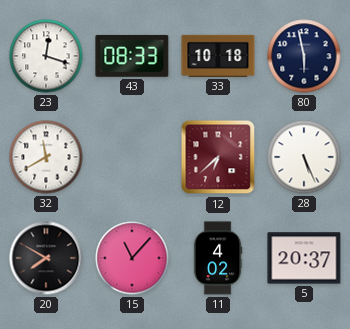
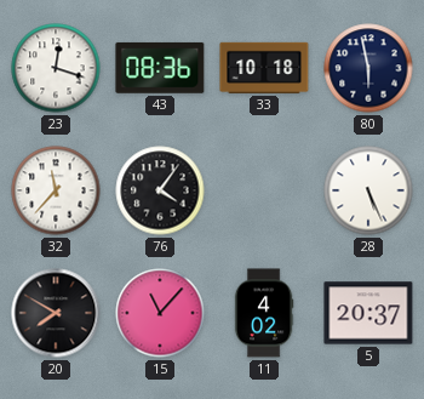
43: 08:33 -> 08:36
32: 11:40 -> 11:37
76: none -> 4:06
12: 6:38 -> none
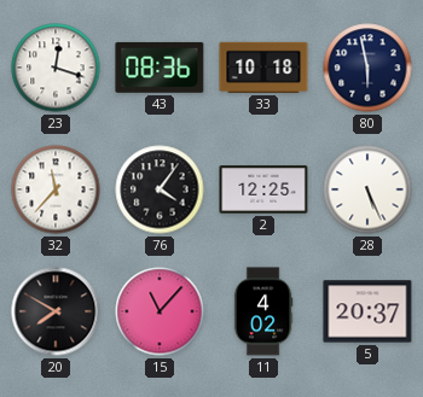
2: none -> 12:25
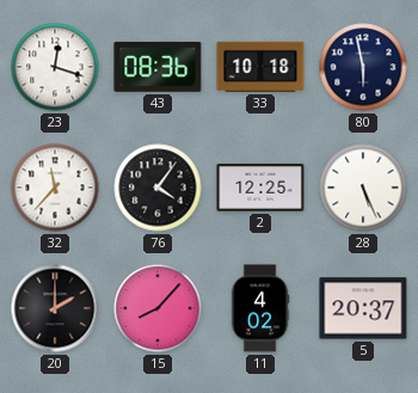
20: 7:50 -> 2:00
15: 11:07 -> 8:07
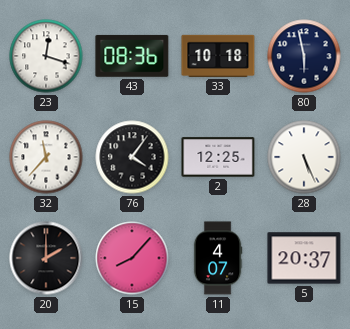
11: 4:02 -> 4:07
